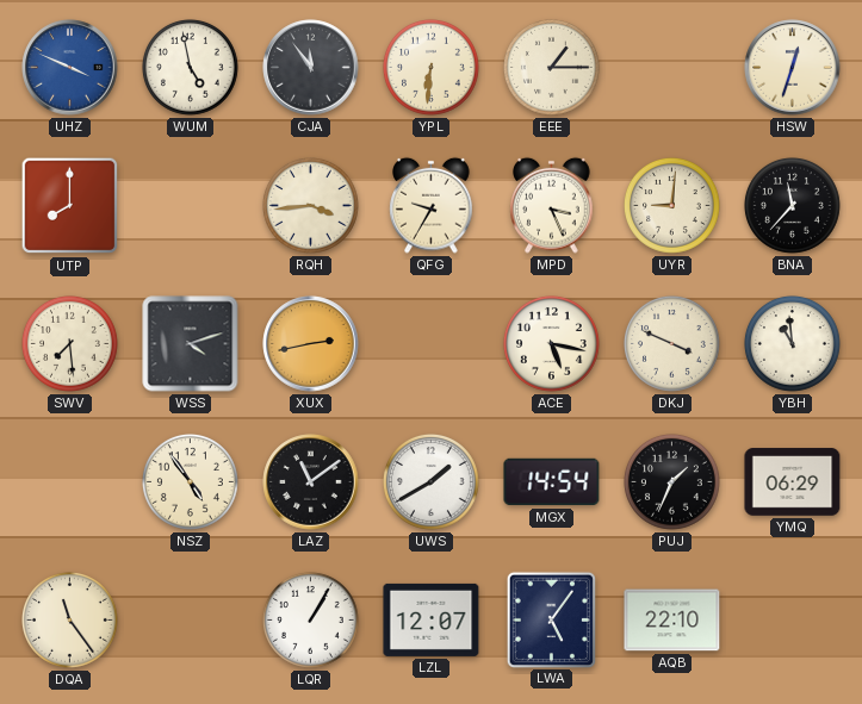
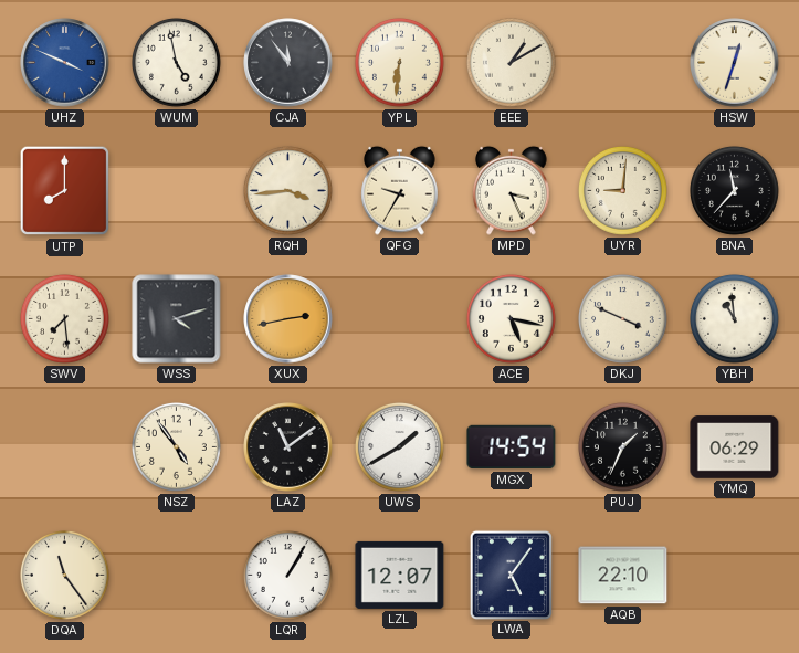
EEE: 1:15 -> 1:10
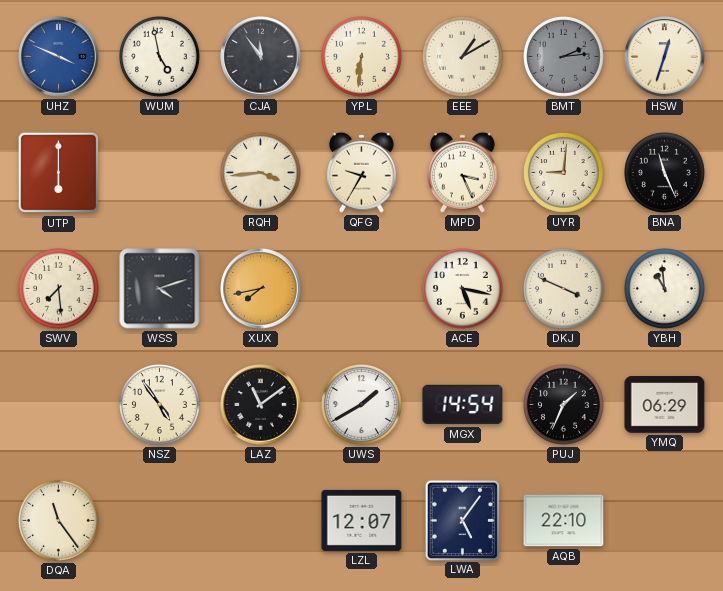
BMT: none -> 2:14
UTP: 8:00 -> 6:00
BNA: 11:37 -> 11:26
XUX: 2:43 -> 7:43
LQR: 1:05 -> none
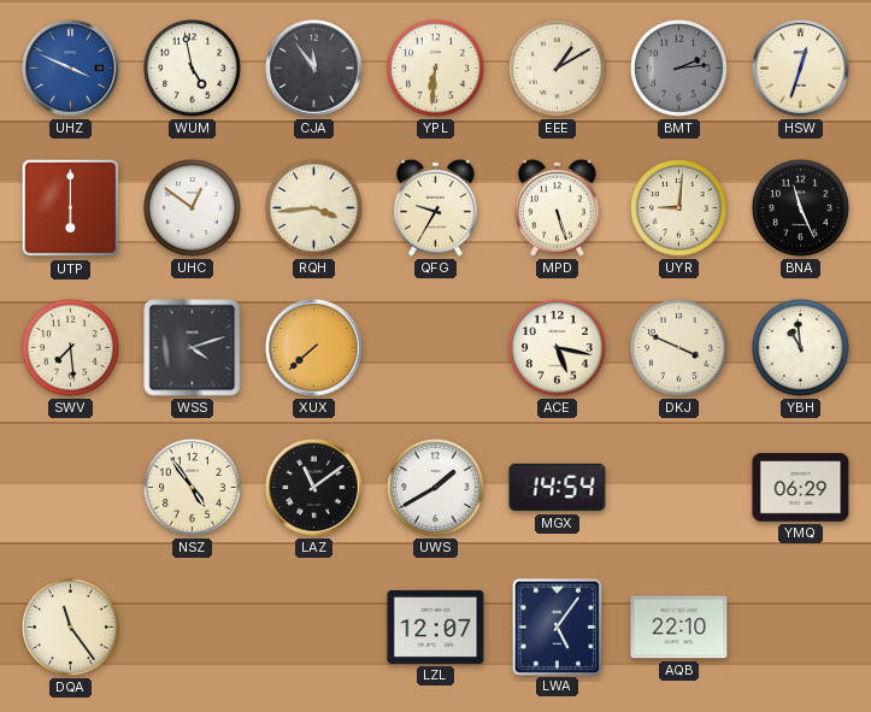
UHC: none -> 12:51
MPD: 3:26 -> 5:27
XUX: 7:43 -> 7:38
PUJ: 1:34 -> none
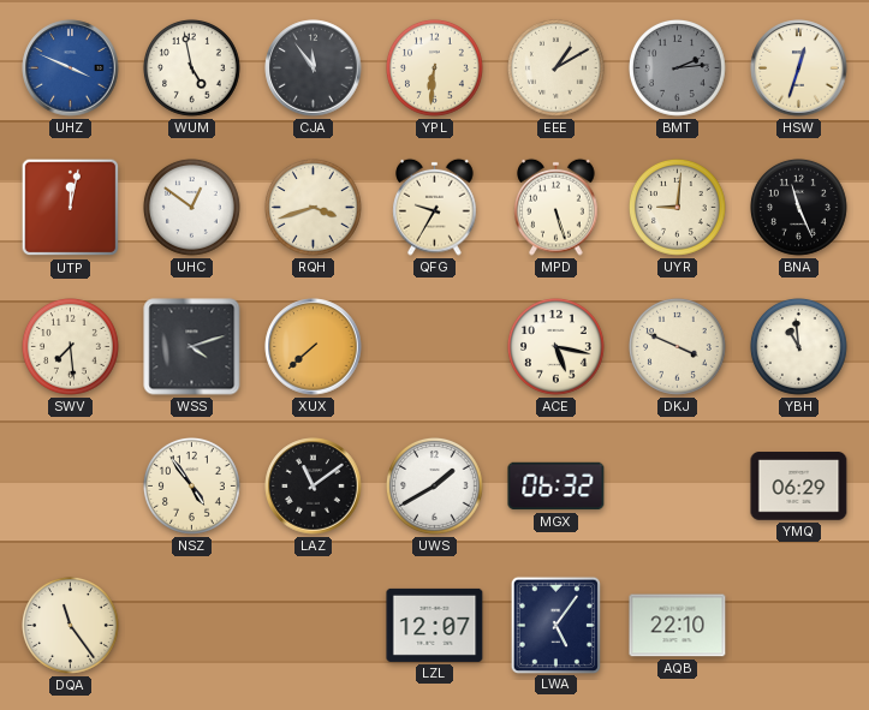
UTP: 6:00 -> 12:02
RQH: 3:44 -> 3:42
MGX: 14:54 -> 06:32
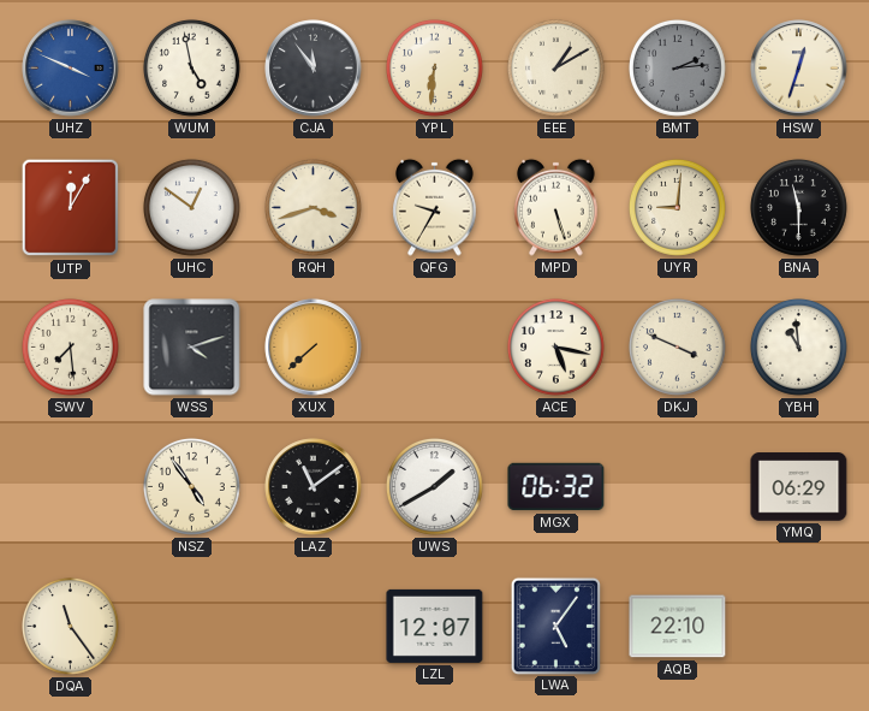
UTP: 12:02 -> 12:05
BNA: 11:26 -> 11:30
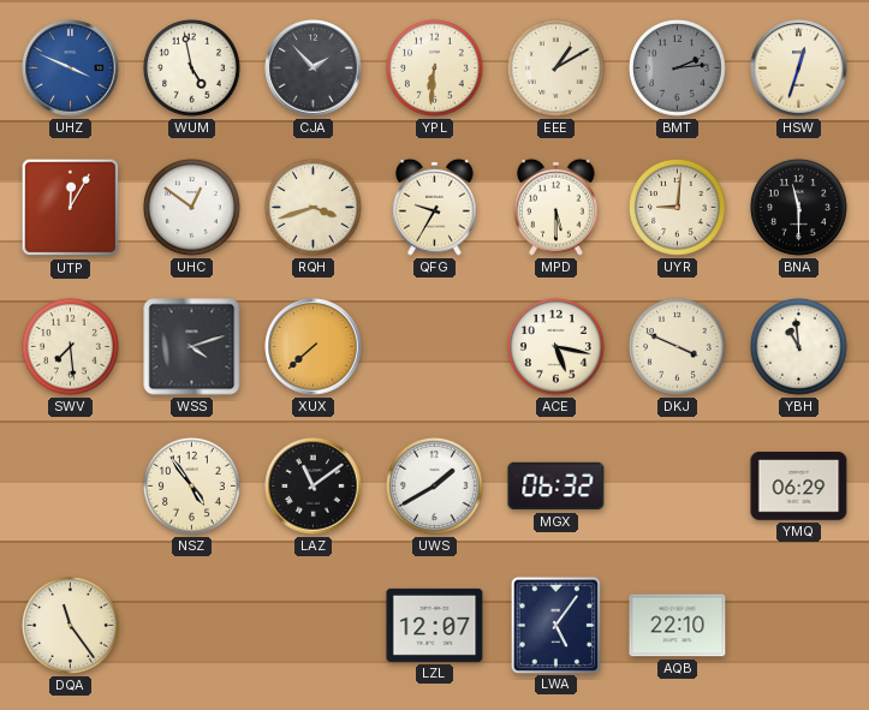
CJA: 11:54 -> 1:53
MPD: 5:27 -> 5:30
